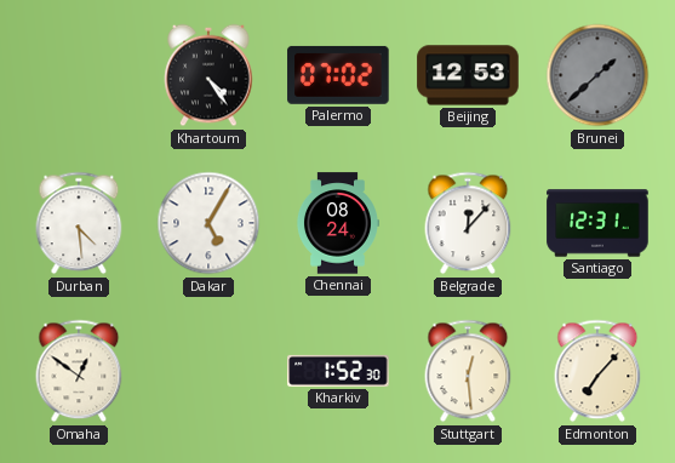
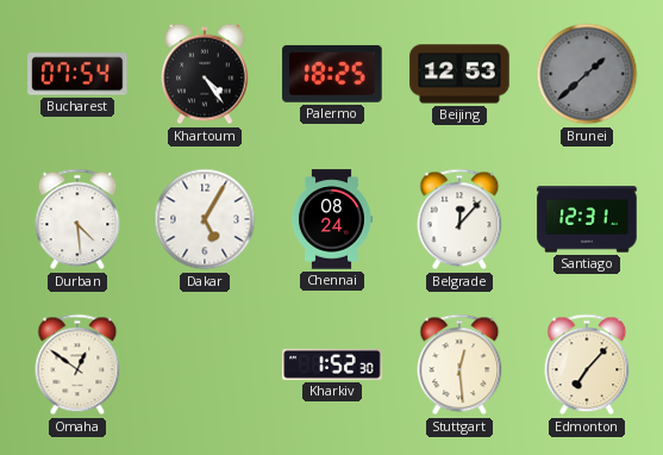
Bucharest: none -> 07:54
Palermo: 07:02 -> 18:25
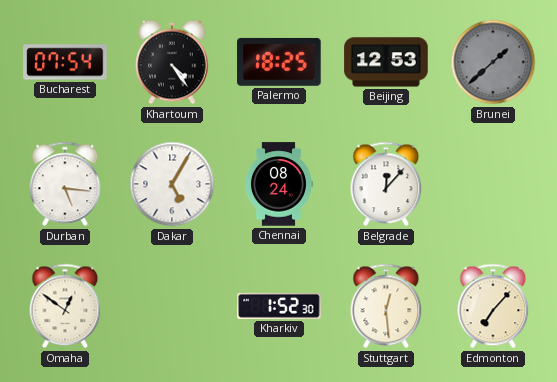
Durban: 4:29 -> 5:16
Santiago: 12:31 -> none
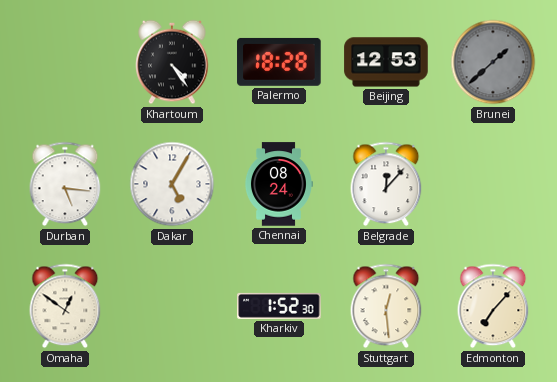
Bucharest: 07:54 -> none
Palermo: 18:25 -> 18:28
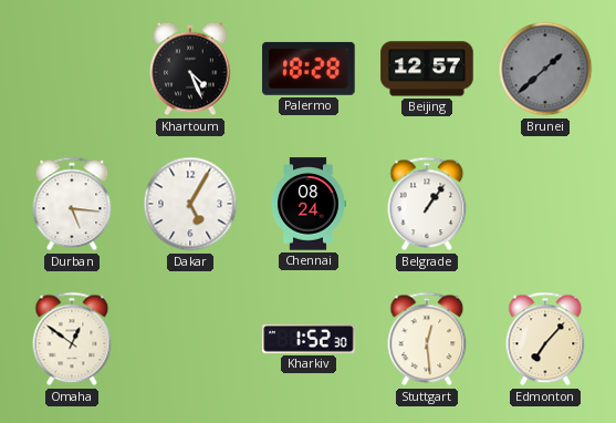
Khartoum: 4:24 -> 4:26
Beijing: 12:53 -> 12:57
Belgrade: 12:07 -> 1:06
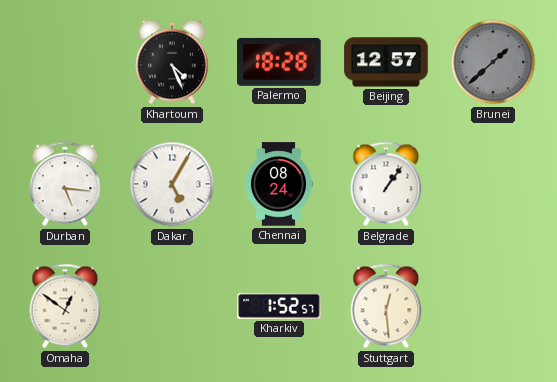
Kharkiv: 1:52:30 -> 1:52:57
Edmonton: 7:07 -> none
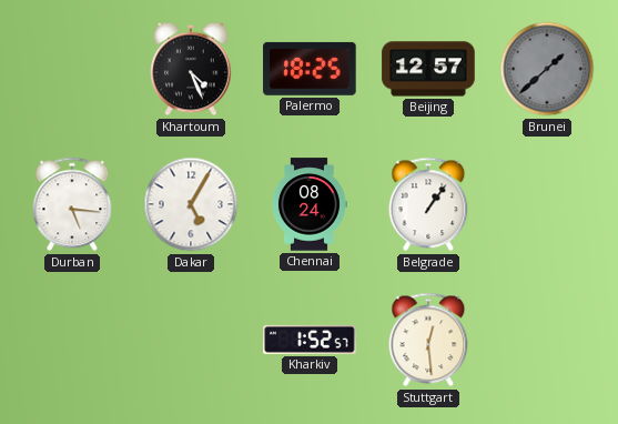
Palermo: 18:28 -> 18:25
Omaha: 12:51 -> none
